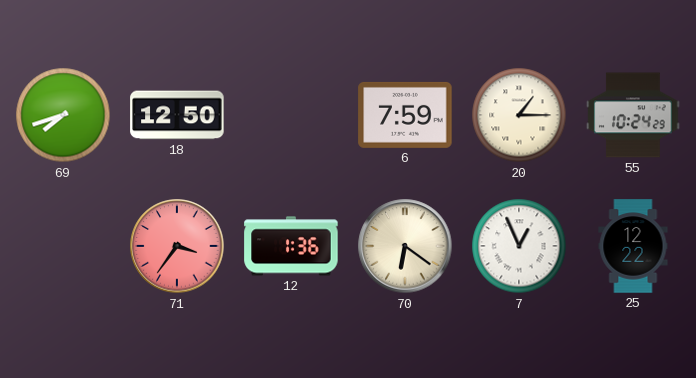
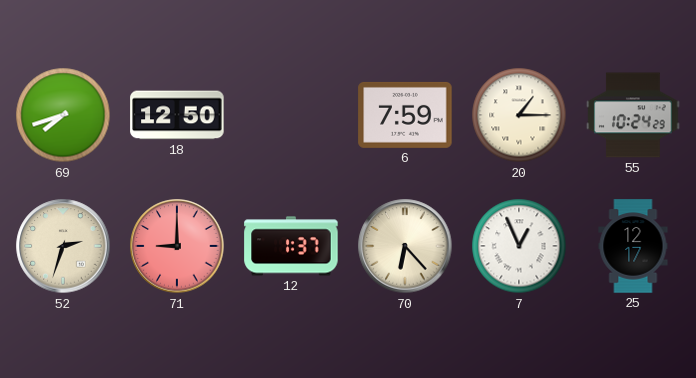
52: none -> 2:33
71: 3:36 -> 9:00
12: 1:36 -> 1:37
70: 6:21 -> 6:23
25: 12:22 -> 12:17
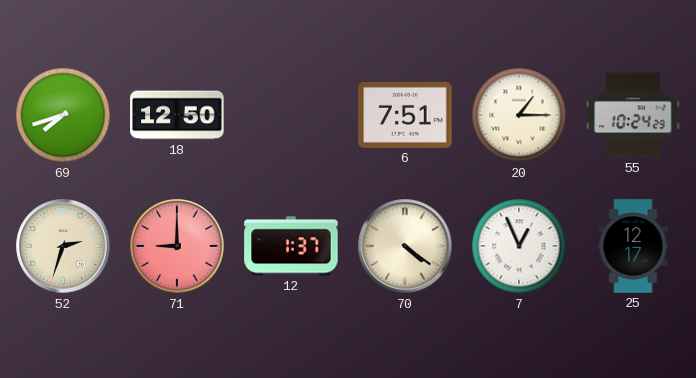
6: 7:59 -> 7:51
70: 6:23 -> 4:21
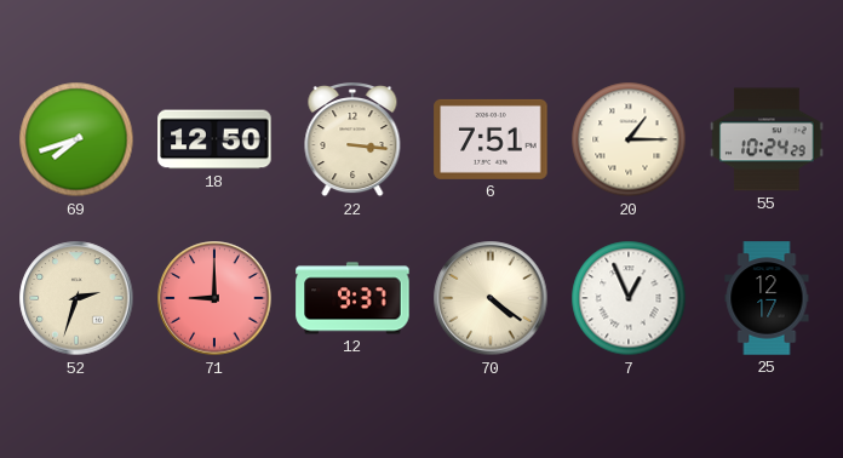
22: none -> 3:16
12: 1:37 -> 9:37
